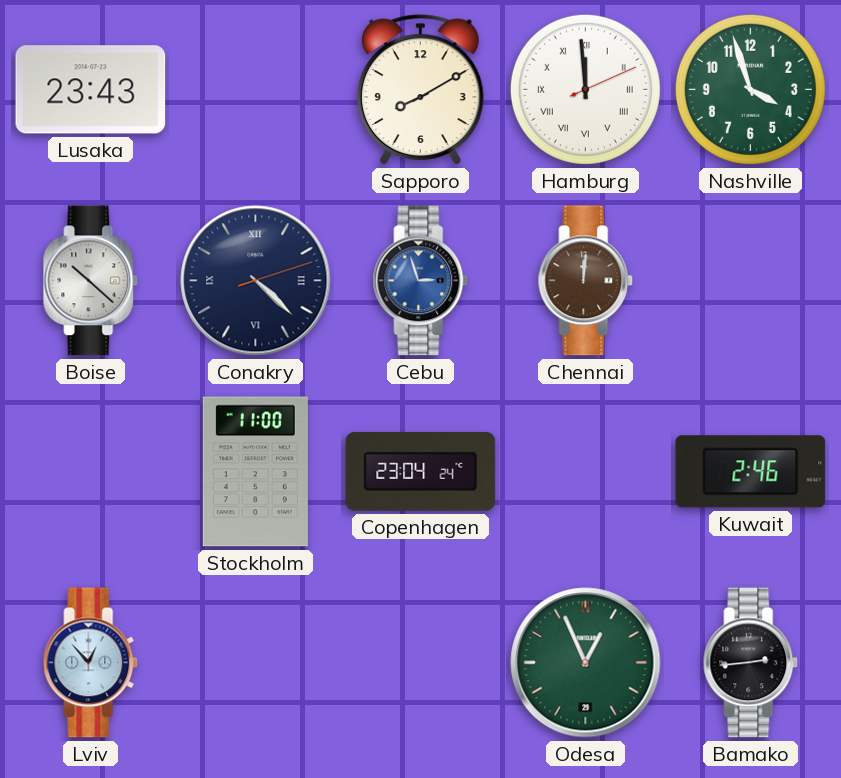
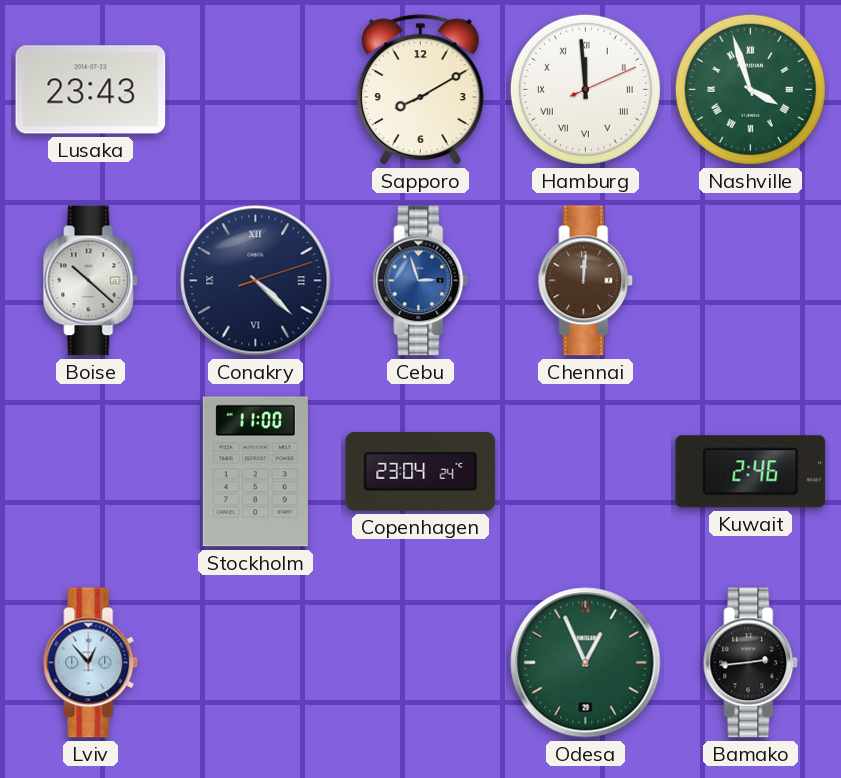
Nashville numerals: Arabic -> Roman
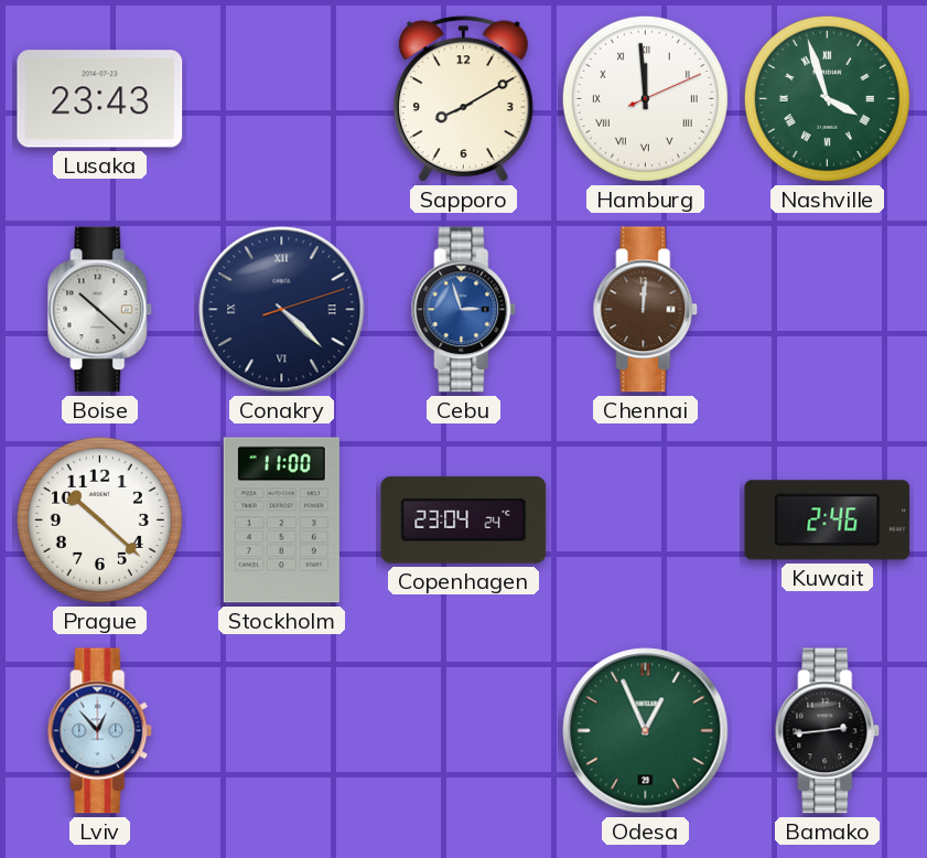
Prague: none -> 10:22
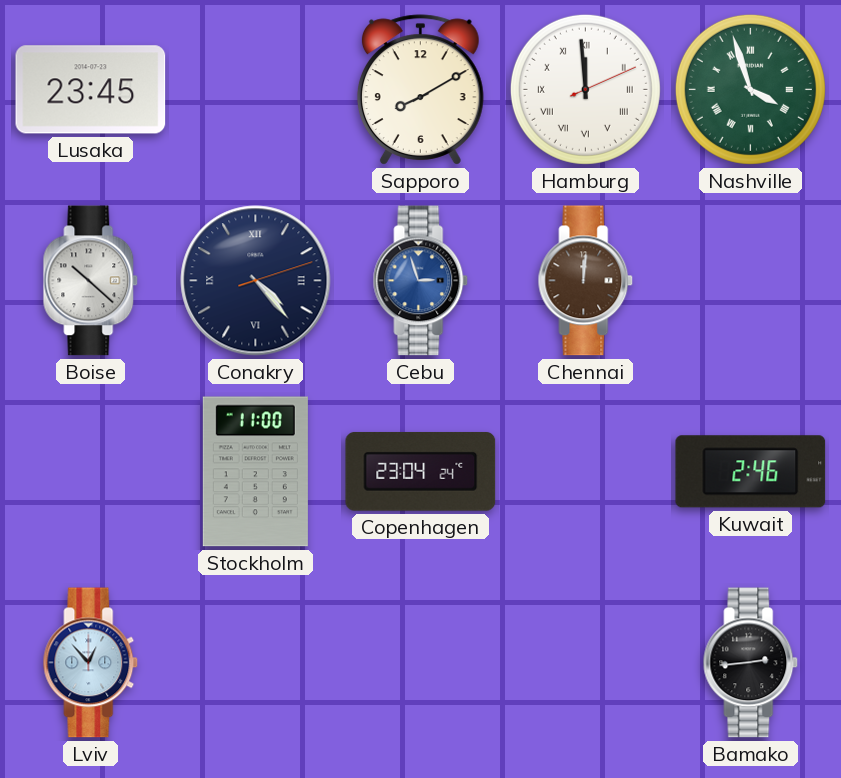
Lusaka: 23:43 -> 23:45
Conakry: 4:22 -> 4:23
Prague: 10:22 -> none
Odesa: 12:56 -> none
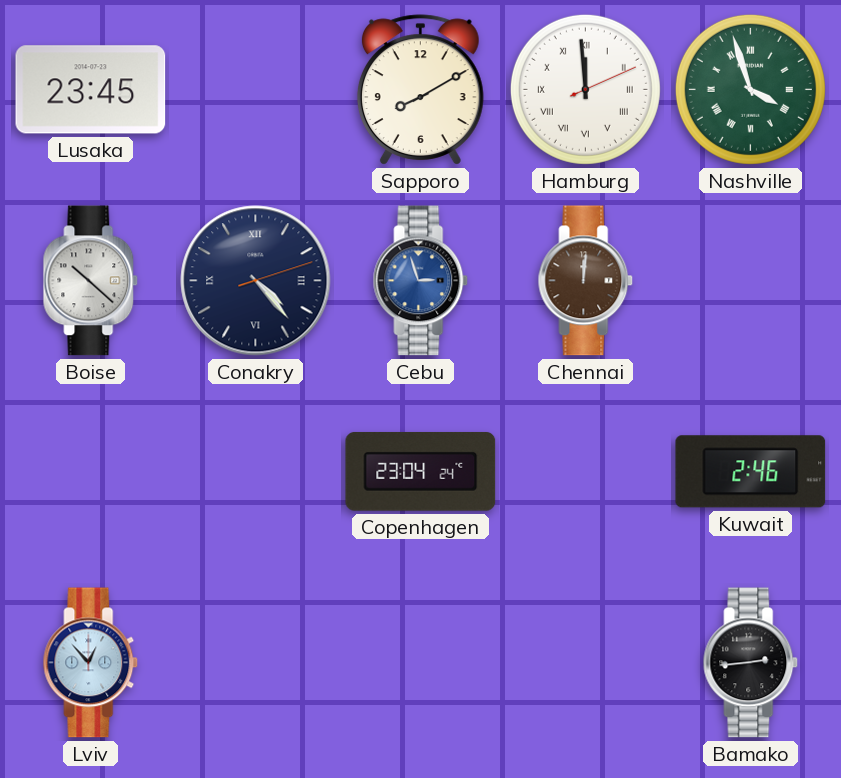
Stockholm: 11:00 -> none
